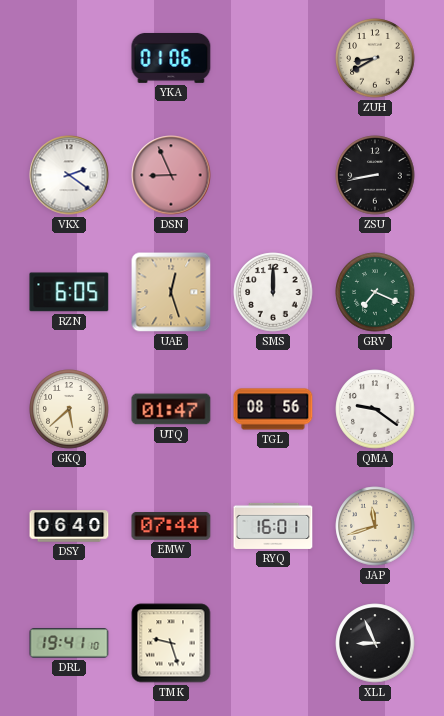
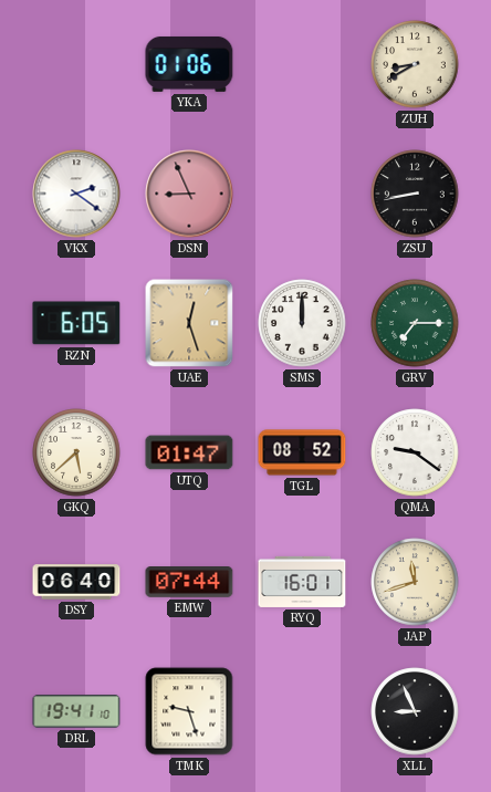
GRV: 7:19 -> 7:15
TGL: 08:56 -> 08:52
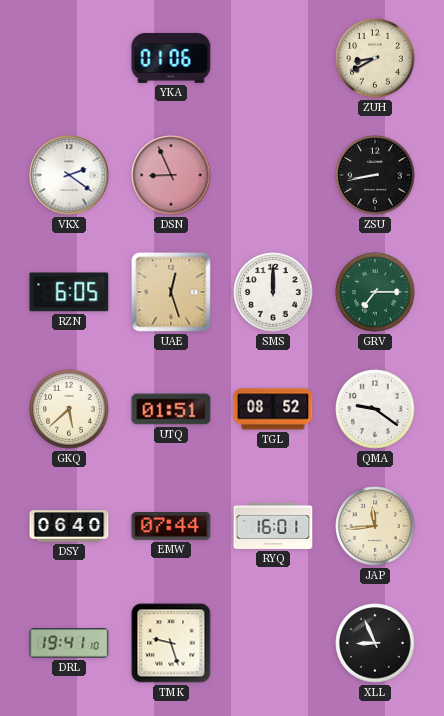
UTQ: 01:47 -> 01:51
JAP: 11:42 -> 11:44
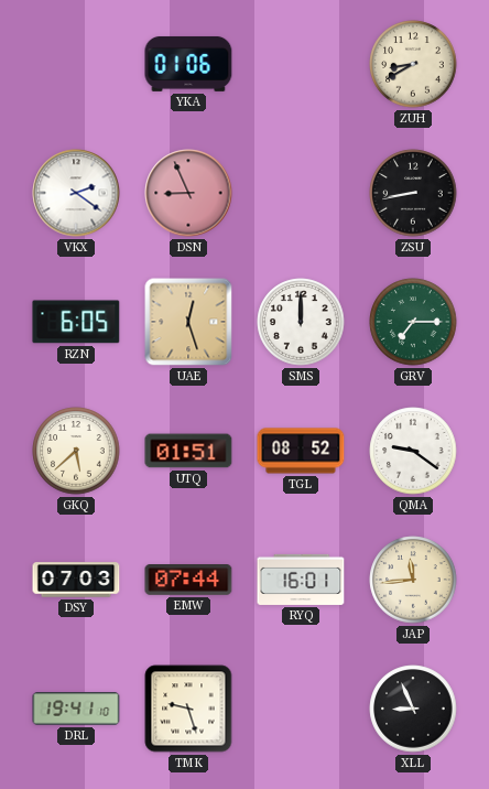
DSY: 06:40 -> 07:03
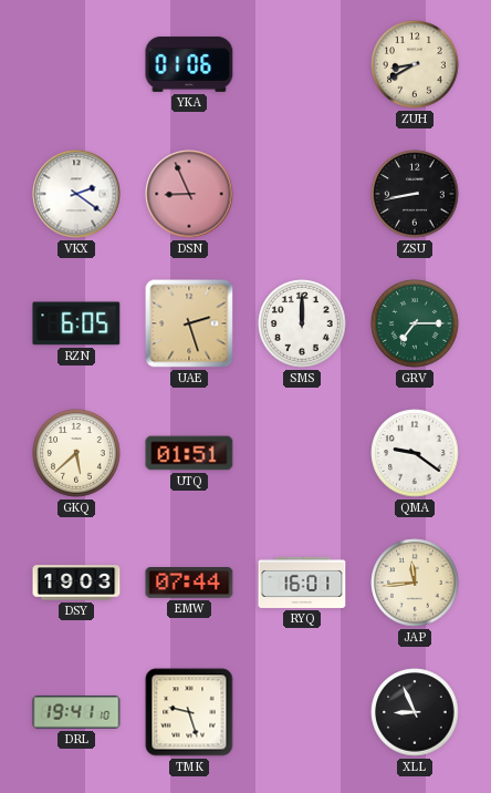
UAE: 12:27 -> 2:27
TGL: 08:52 -> none
DSY: 07:03 -> 19:03
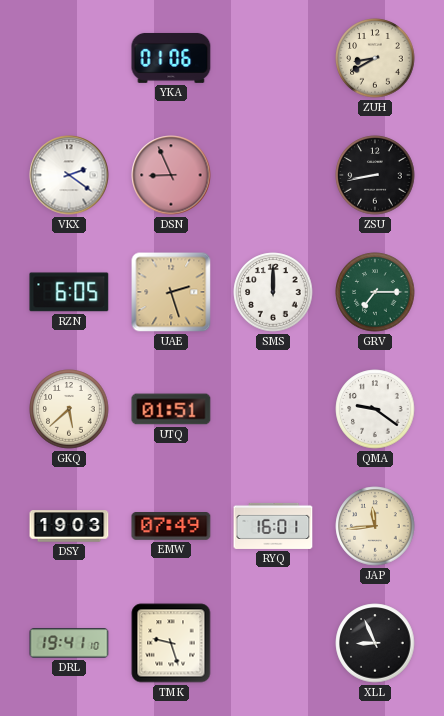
EMW: 07:44 -> 07:49
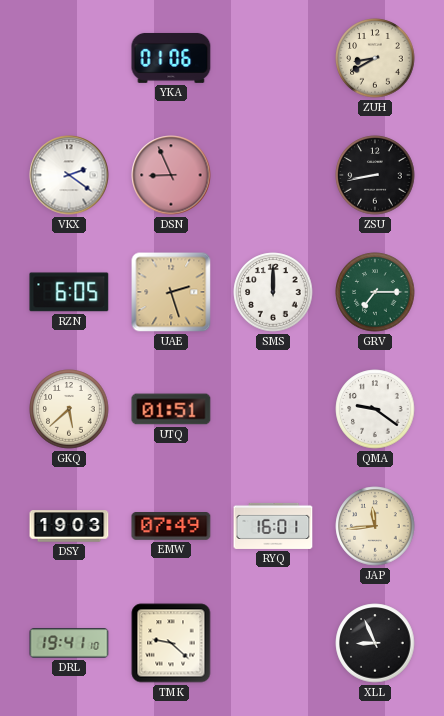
TMK: 9:27 -> 9:22
